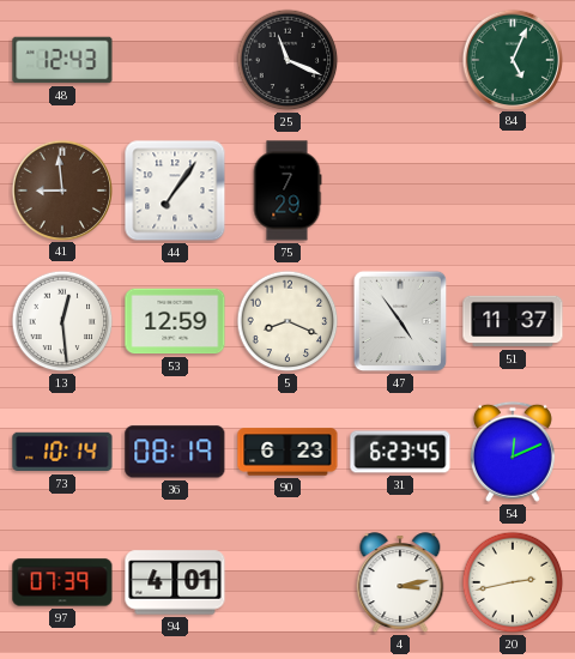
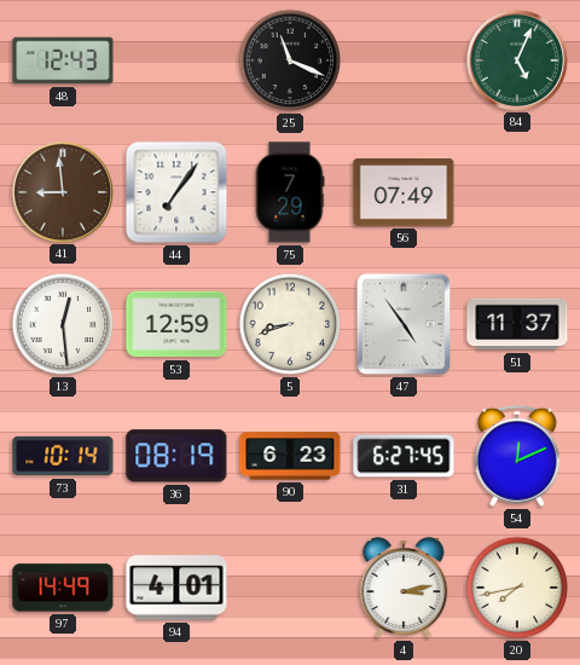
56: none -> 07:49
5: 8:19 -> 8:42
31: 6:23 -> 6:27
97: 07:39 -> 14:49
20: 2:43 -> 7:43
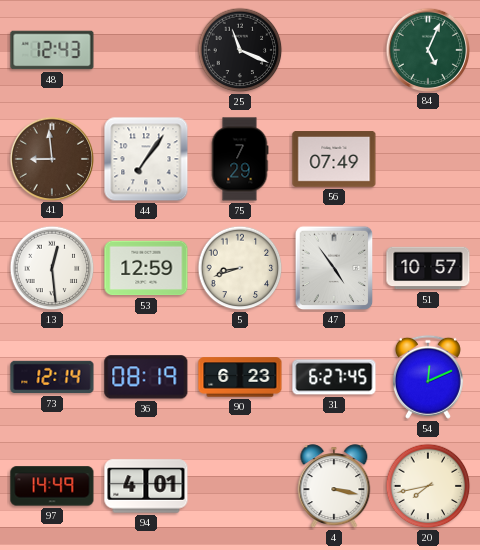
51: 11:37 -> 10:57
73: 10:14 -> 12:14
4: 3:13 -> 3:17
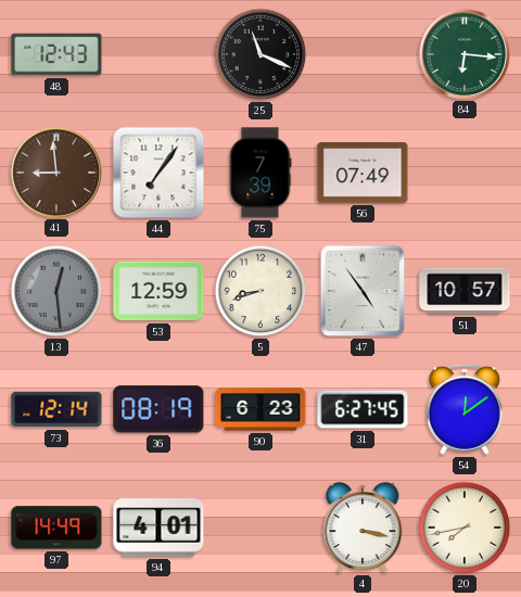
84: 5:04 -> 6:16
75: 7:29 -> 7:39
13 dial: white -> grey
54: 12:11 -> 12:09
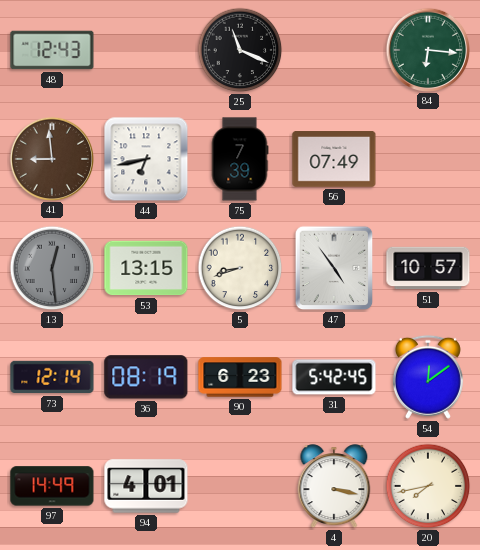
44: 7:06 -> 6:43
53: 12:59 -> 13:15
31: 6:27 -> 5:42
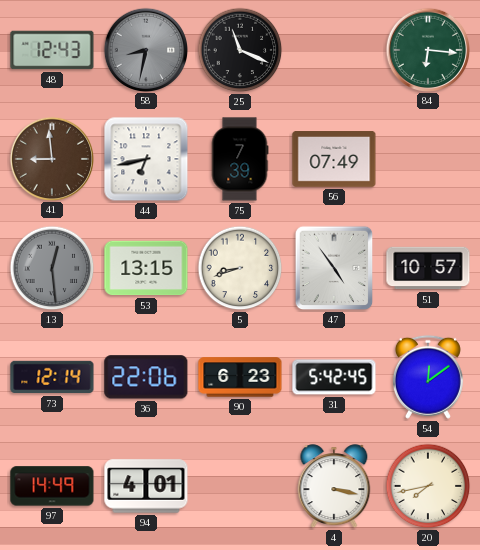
58: none -> 8:32
36: 08:19 -> 22:06
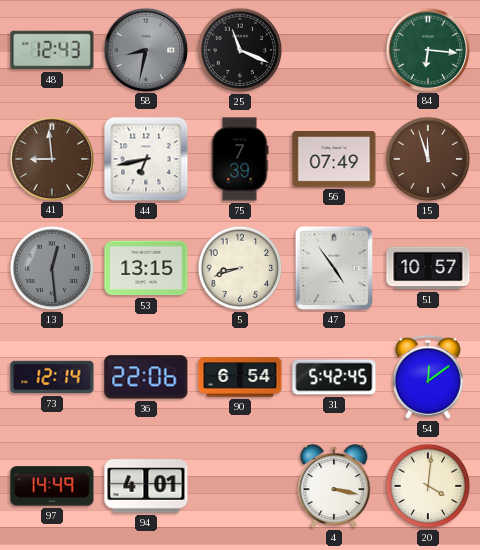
15: none -> 11:57
90: 6:23 -> 6:54
20: 7:43 -> 4:01
